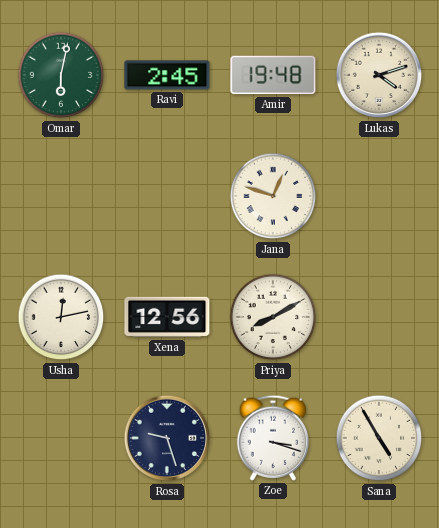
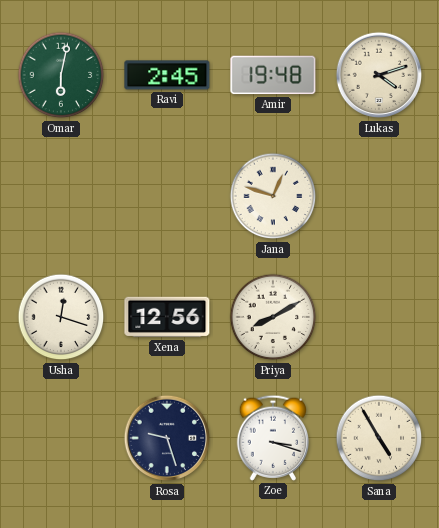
Usha: 12:13 -> 12:18
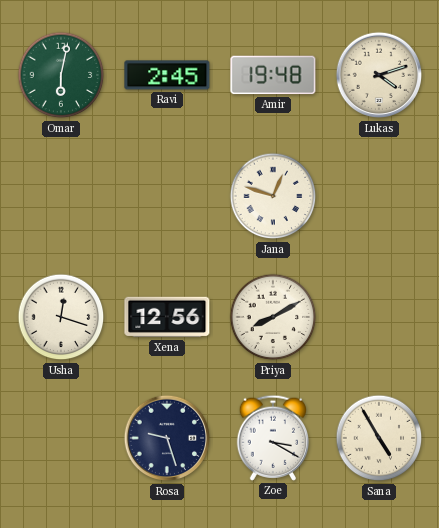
Zoe: 3:18 -> 3:20
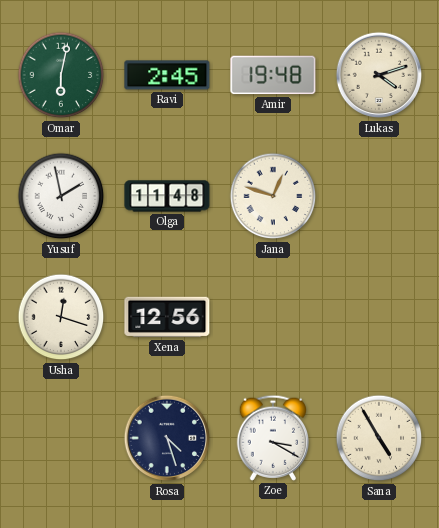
Yusuf: none -> 1:58
Olga: none -> 11:48
Priya: 8:10 -> none
Rosa: 9:27 -> 4:27
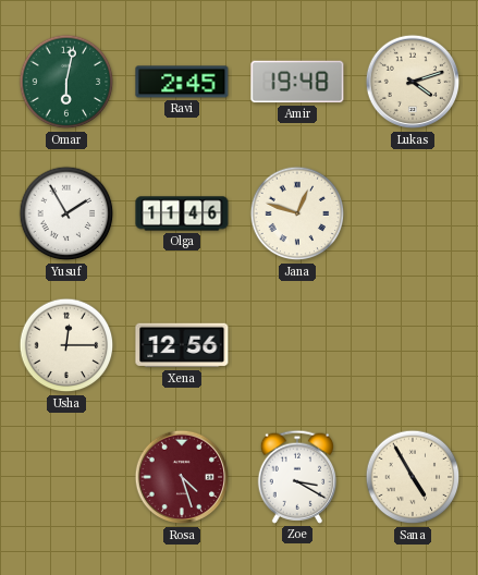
Yusuf: 1:58 -> 1:55
Olga: 11:48 -> 11:46
Usha: 12:18 -> 12:15
Rosa dial: navy -> burgundy
